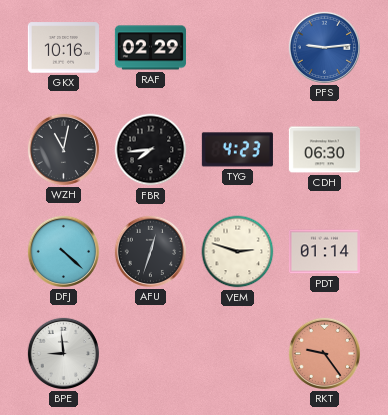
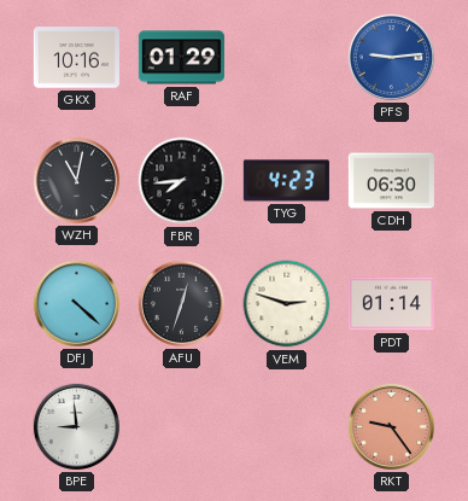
RAF: 02:29 -> 01:29
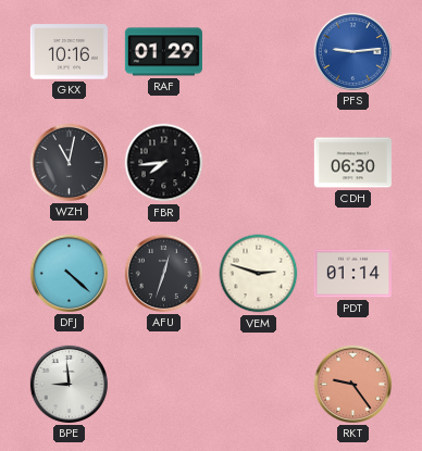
TYG: 4:23 -> none
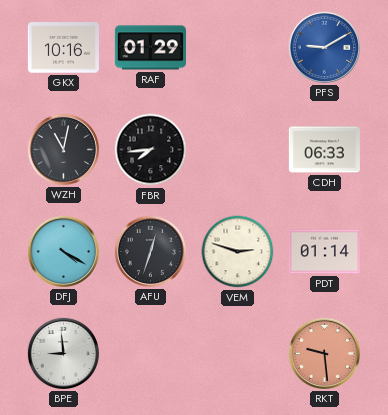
PFS: 9:14 -> 9:10
CDH: 06:30 -> 06:33
DFJ: 4:22 -> 4:20
RKT: 9:24 -> 9:29
